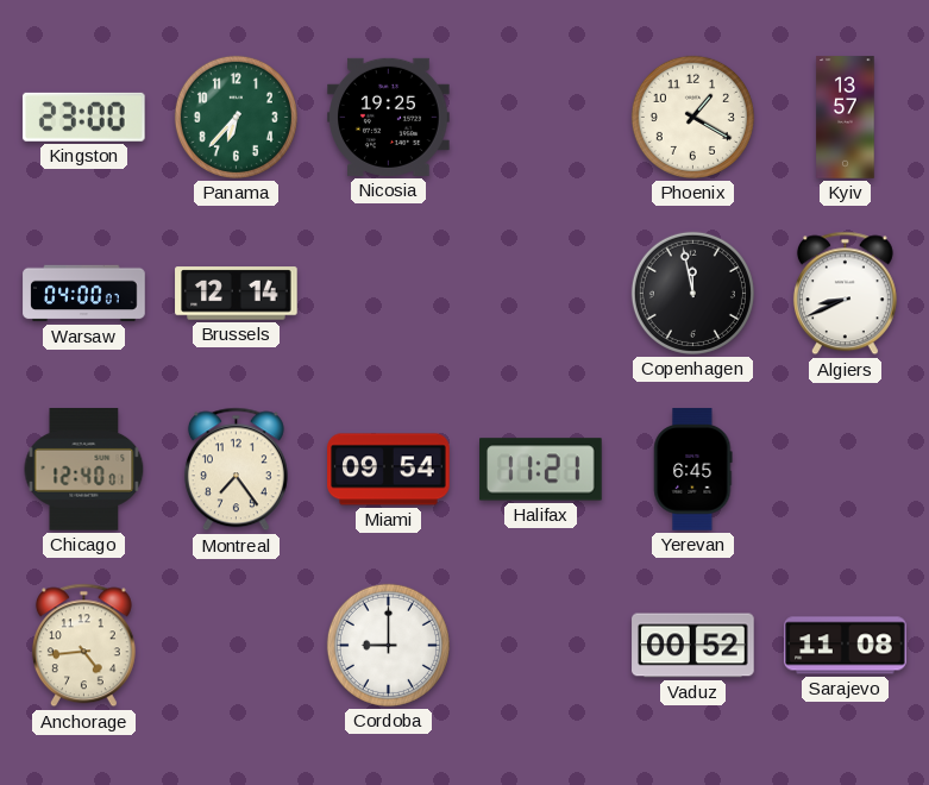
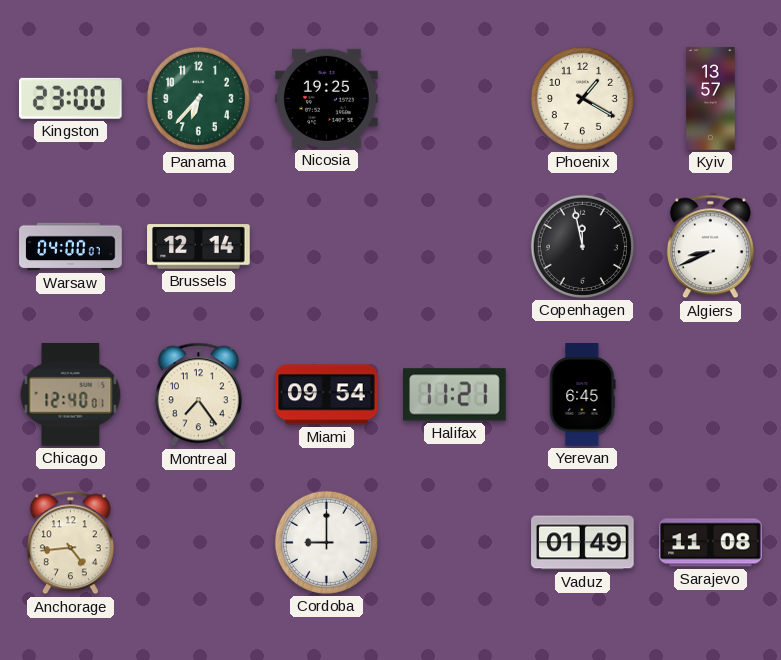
Vaduz: 00:52 -> 01:49
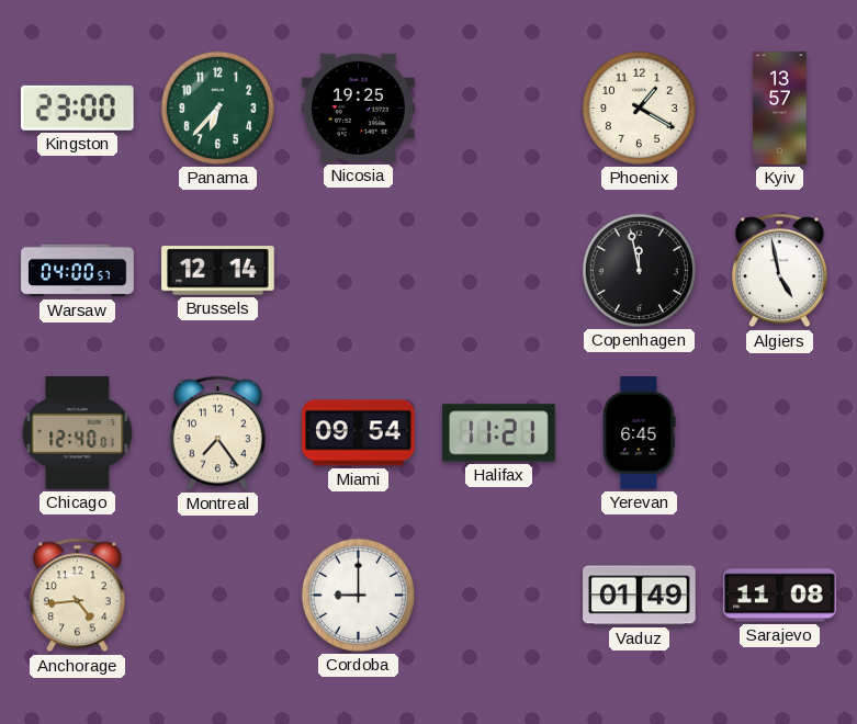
Warsaw: 04:00:07 -> 04:00:57
Algiers: 8:41 -> 4:58
